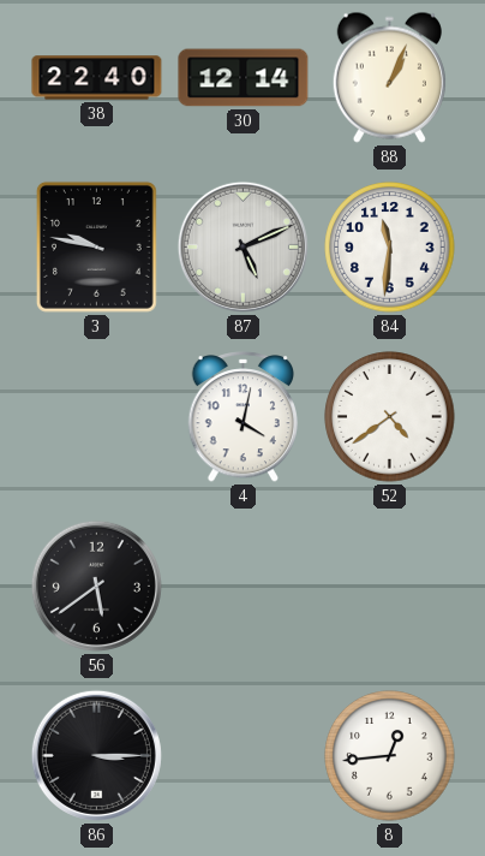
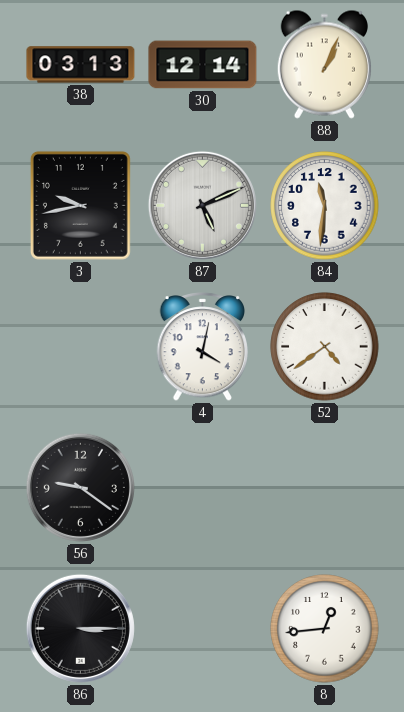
38: 22:40 -> 03:13
3: 9:47 -> 9:43
56: 5:39 -> 9:21
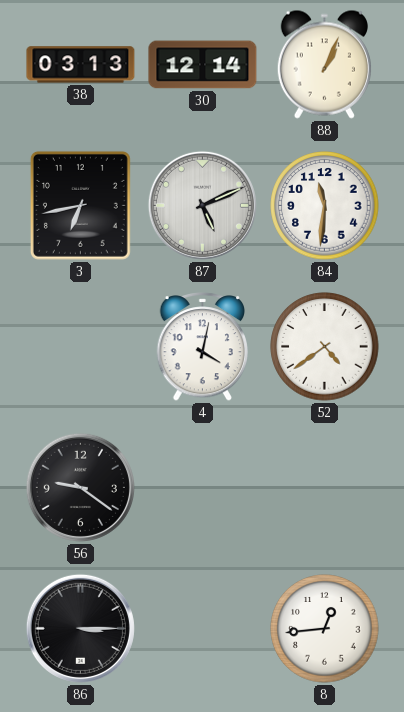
3: 9:43 -> 6:43
